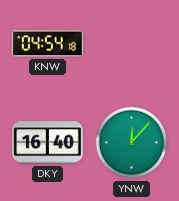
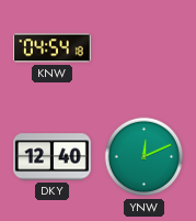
DKY: 16:40 -> 12:40
YNW: 12:07 -> 12:11
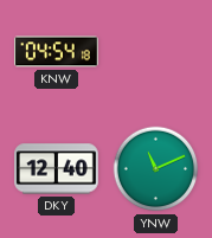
YNW: 12:11 -> 11:11
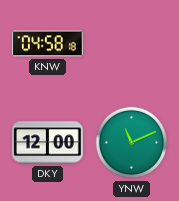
KNW: 04:54 -> 04:58
DKY: 12:40 -> 12:00
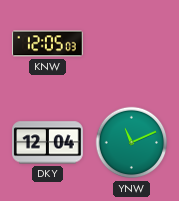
KNW: 04:58 -> 12:05
DKY: 12:00 -> 12:04
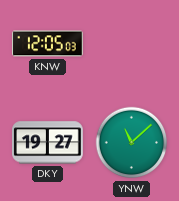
DKY: 12:04 -> 19:27
YNW: 11:11 -> 11:08
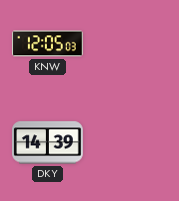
DKY: 19:27 -> 14:39
YNW: 11:08 -> none
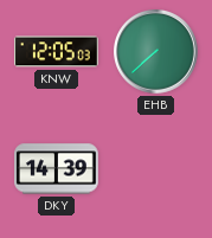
EHB: none -> 7:38
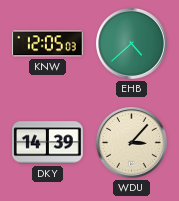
EHB: 7:38 -> 4:38
WDU: none -> 3:07
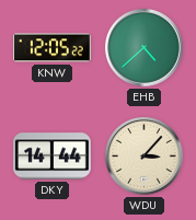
KNW: 12:05:03 -> 12:05:22
DKY: 14:39 -> 14:44
